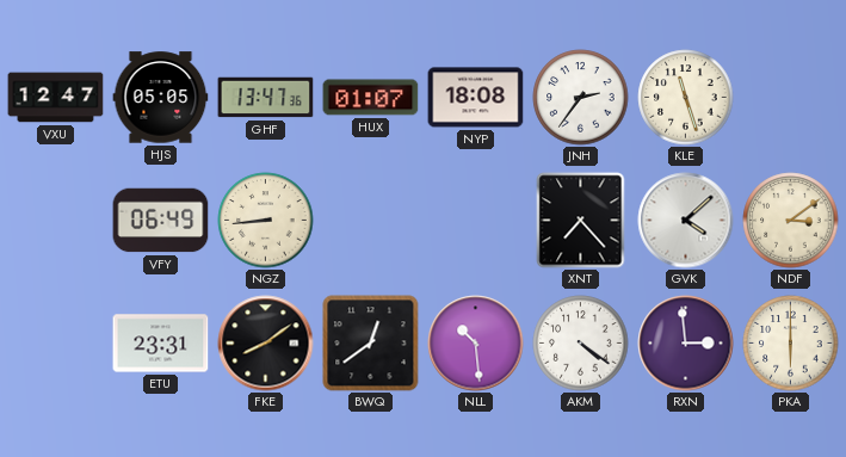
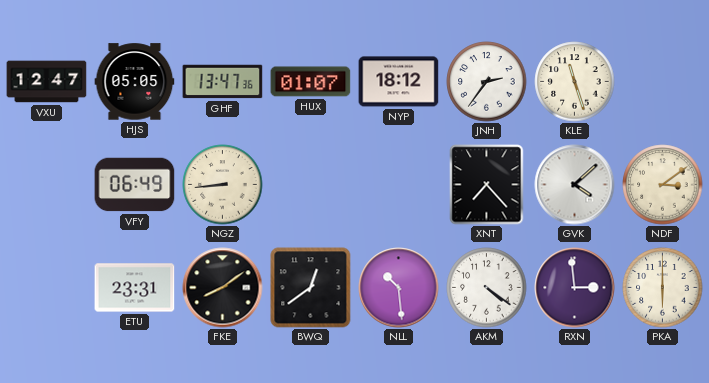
NYP: 18:08 -> 18:12
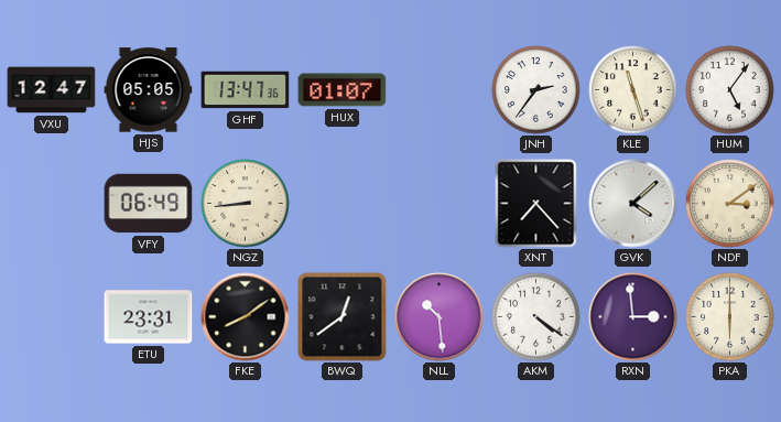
NYP: 18:12 -> none
HUM: none -> 5:06
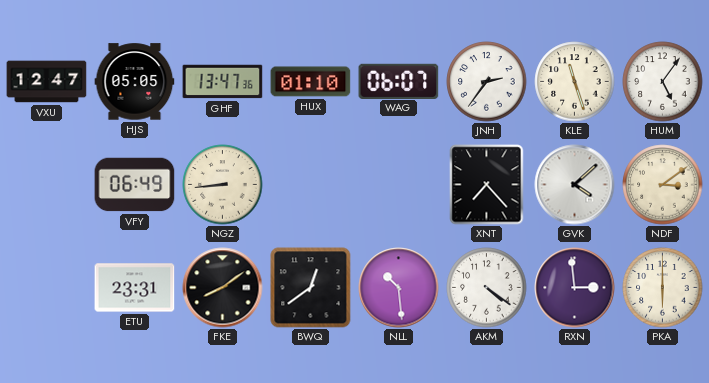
HUX: 01:07 -> 01:10
WAG: none -> 06:07
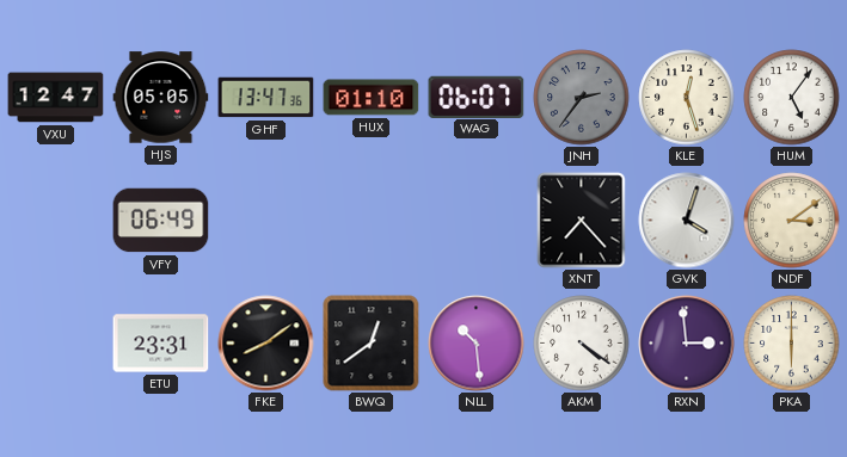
JNH dial: white -> grey
KLE: 11:27 -> 12:27
NGZ: 8:44 -> none
GVK: 4:08 -> 4:03
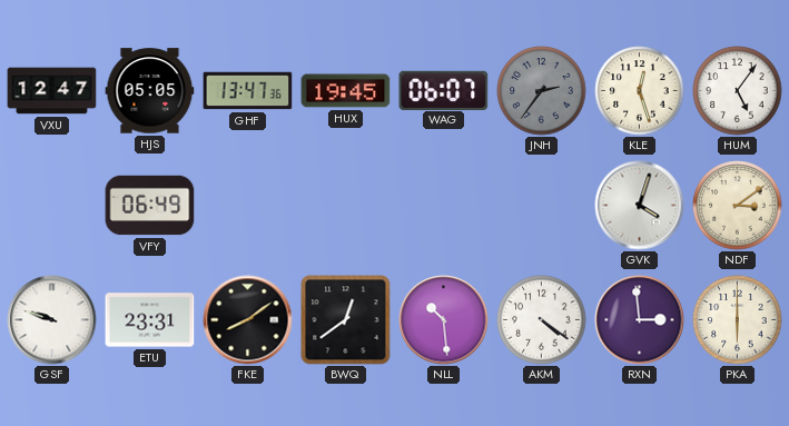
HUX: 01:10 -> 19:45
XNT: 7:23 -> none
GSF: none -> 9:48
